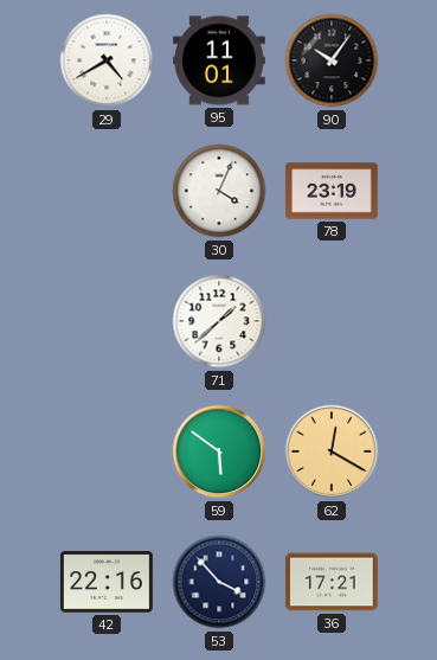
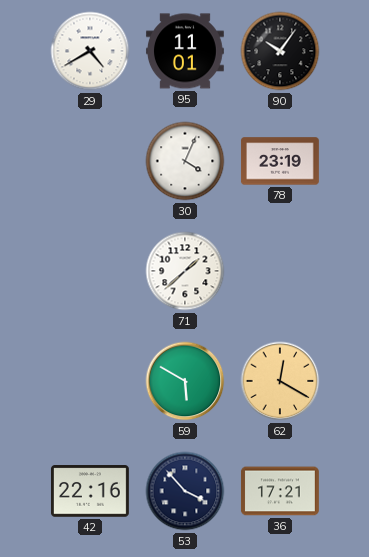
59: 5:51 -> 5:50
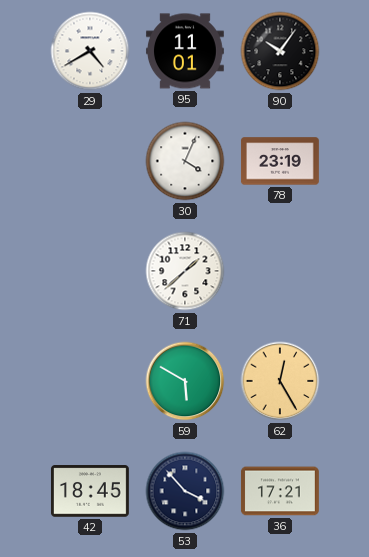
62: 12:20 -> 12:25
42: 22:16 -> 18:45
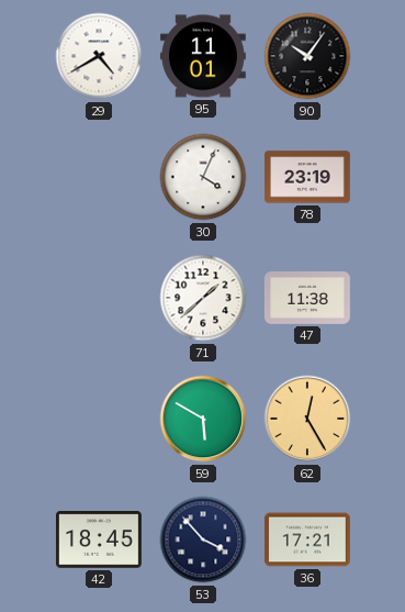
47: none -> 11:38
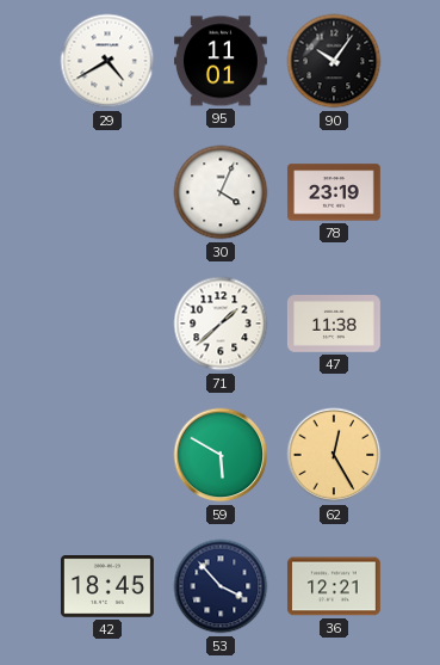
36: 17:21 -> 12:21
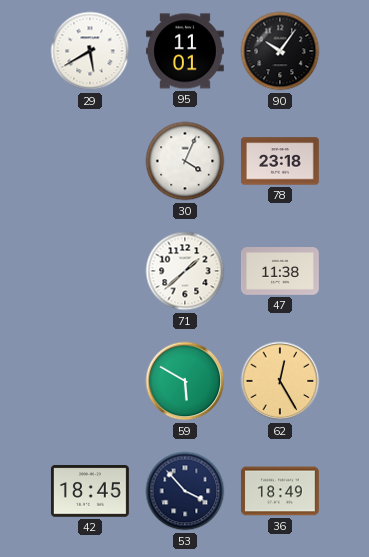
29: 4:40 -> 5:40
78: 23:19 -> 23:18
36: 12:21 -> 18:49
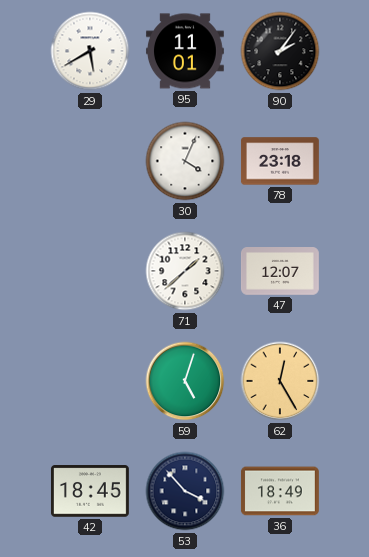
90: 10:06 -> 2:06
47: 11:38 -> 12:07
59: 5:50 -> 5:03
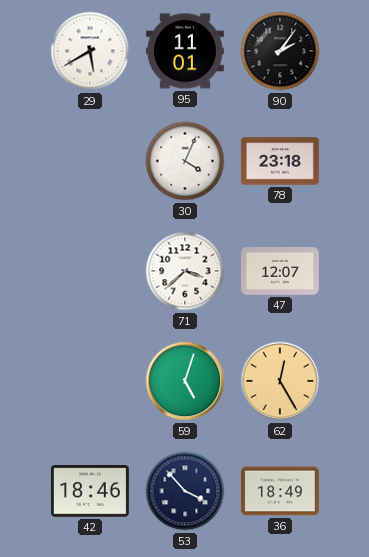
71: 1:38 -> 3:38
42: 18:45 -> 18:46
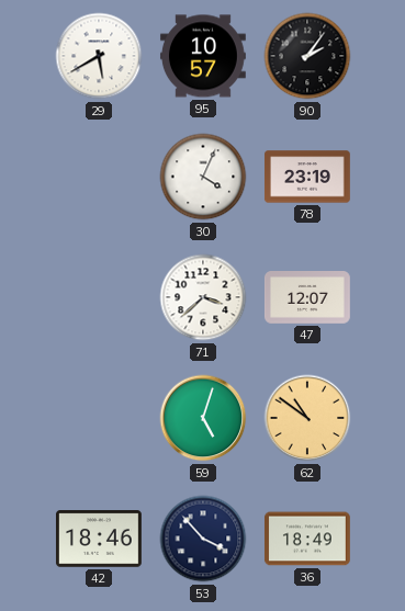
95: 11:01 -> 10:57
78: 23:18 -> 23:19
62: 12:25 -> 10:51
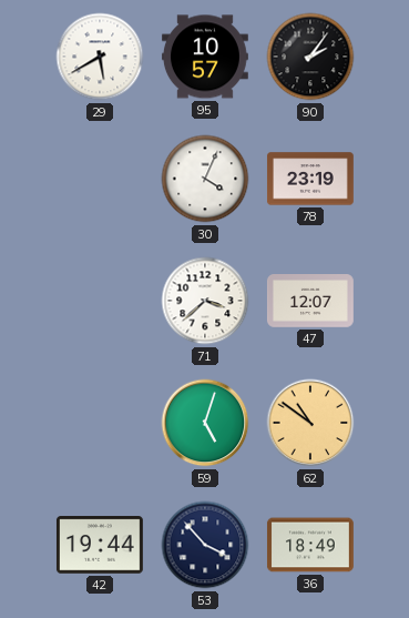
42: 18:46 -> 19:44
